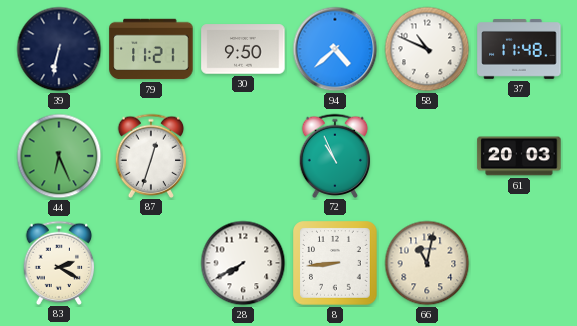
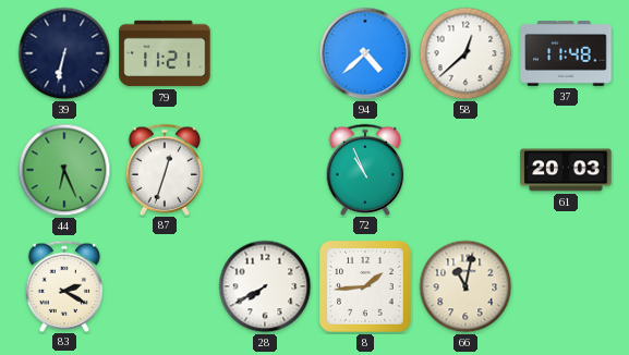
30: 9:50 -> none
58: 10:49 -> 12:38
8: 8:44 -> 1:44
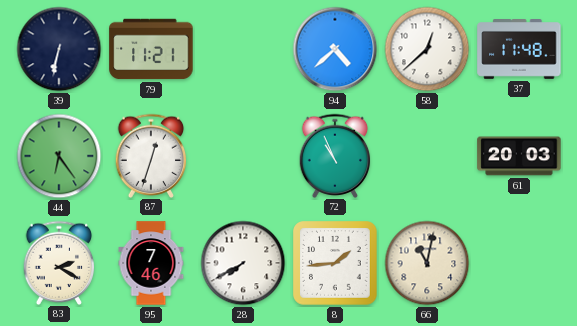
44: 6:26 -> 6:24
95: none -> 7:46
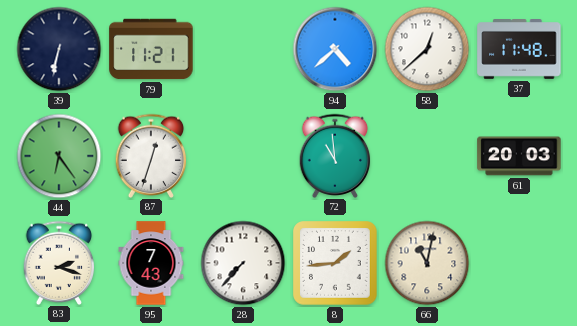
72: 10:56 -> 10:59
83: 2:20 -> 2:18
95: 7:46 -> 7:43
28: 7:40 -> 7:37
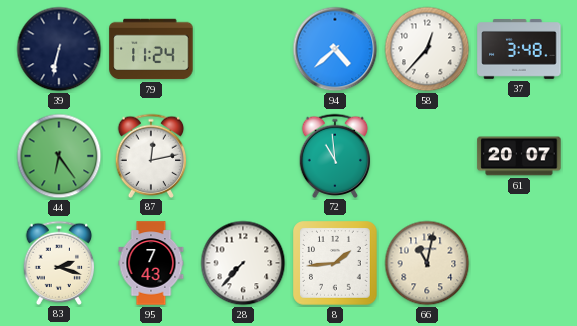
79: 11:21 -> 11:24
58: 12:38 -> 12:37
37: 11:48 -> 3:48
87: 12:33 -> 12:13
61: 20:03 -> 20:07
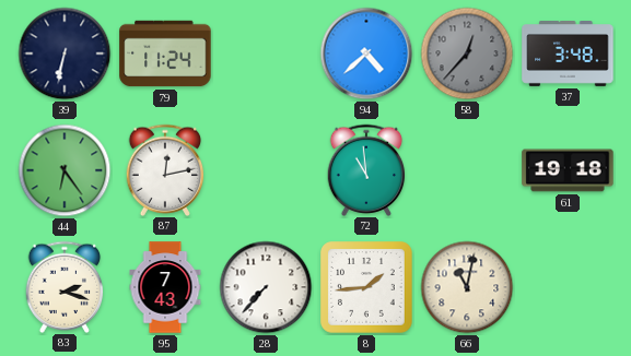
58 dial: white -> grey
61: 20:07 -> 19:18
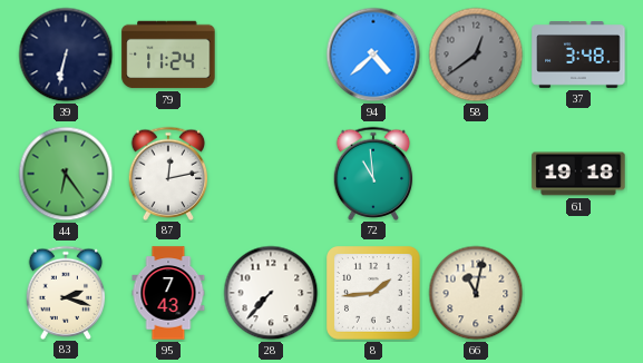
58: 12:37 -> 12:39
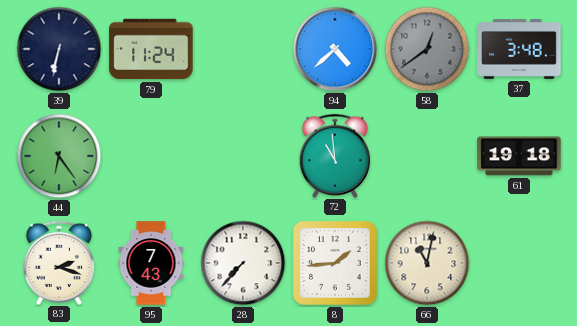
87: 12:13 -> none
